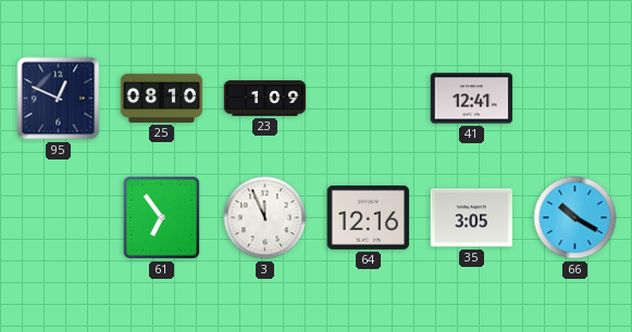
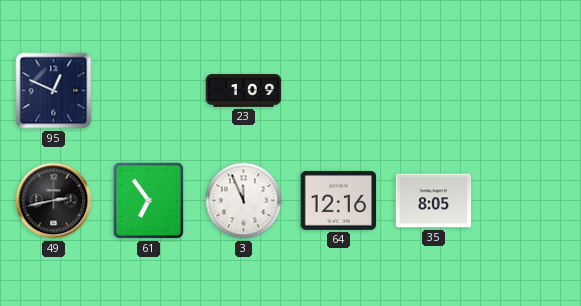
25: 08:10 -> none
41: 12:41 -> none
49: none -> 2:43
35: 3:05 -> 8:05
66: 10:20 -> none
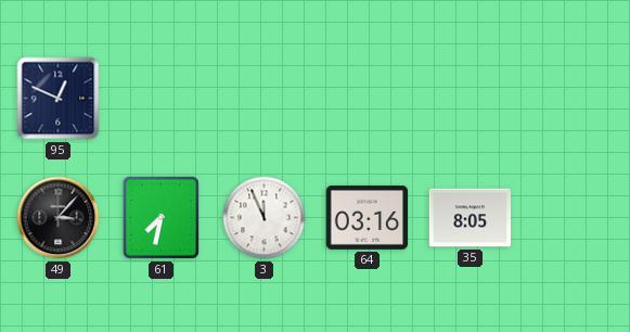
23: 1:09 -> none
49: 2:43 -> 3:07
61: 6:54 -> 7:32
64: 12:16 -> 03:16
